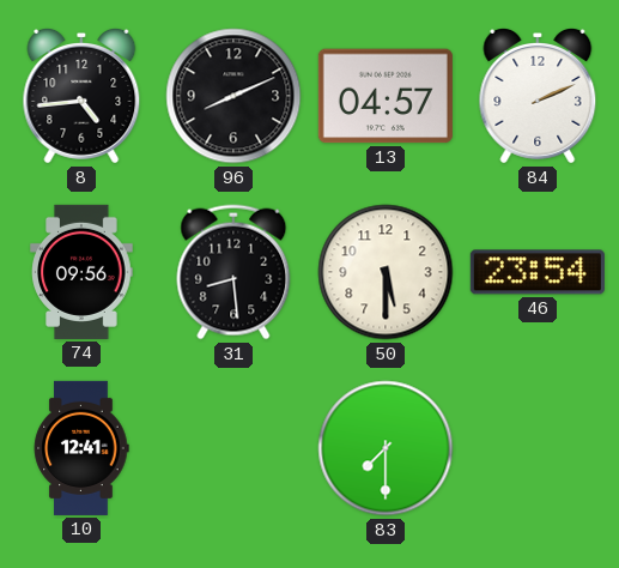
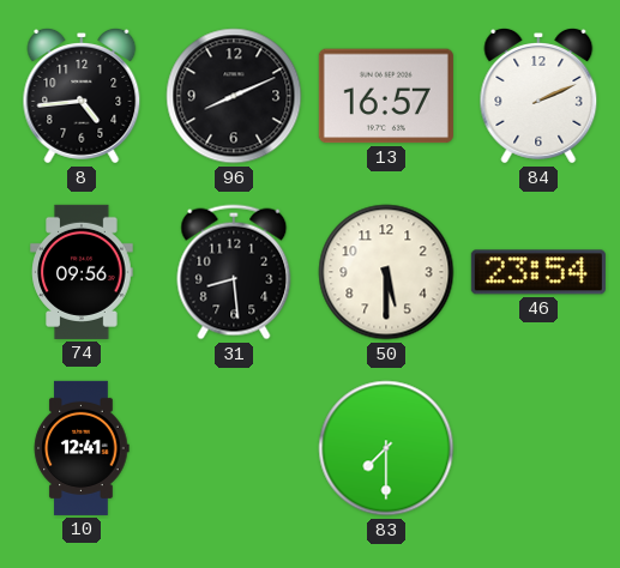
13: 04:57 -> 16:57
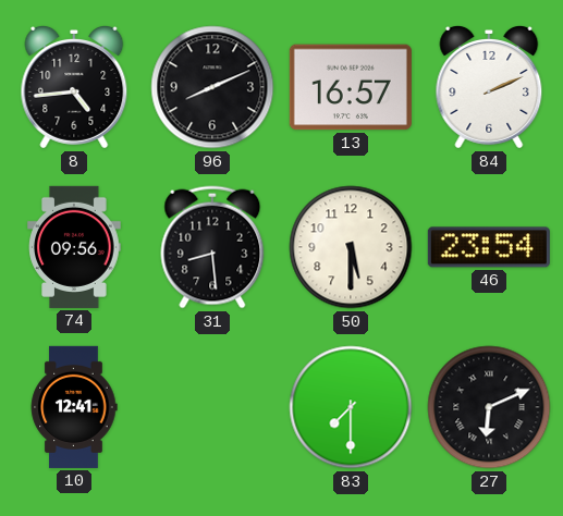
27: none -> 6:11
